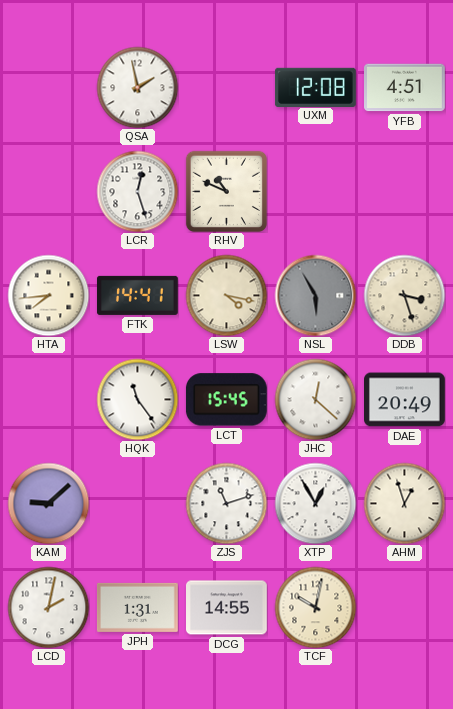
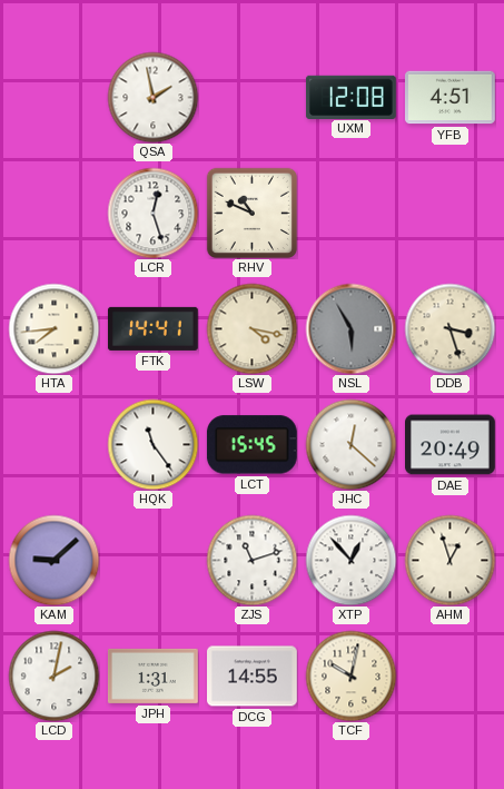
XTP: 12:55 -> 12:53
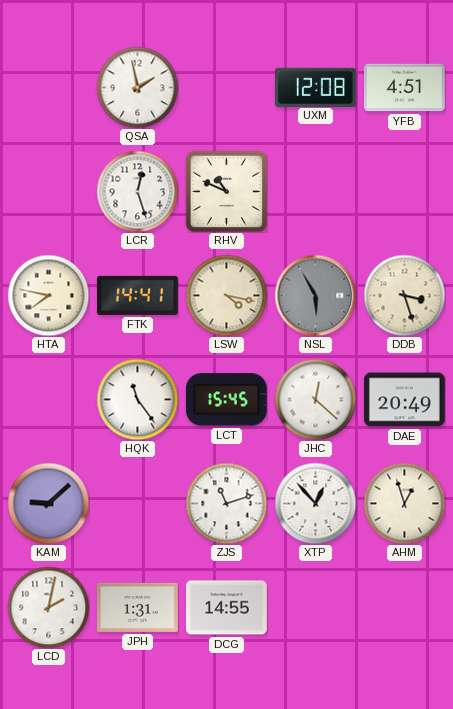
HTA: 7:44 -> 7:47
TCF: 10:02 -> none
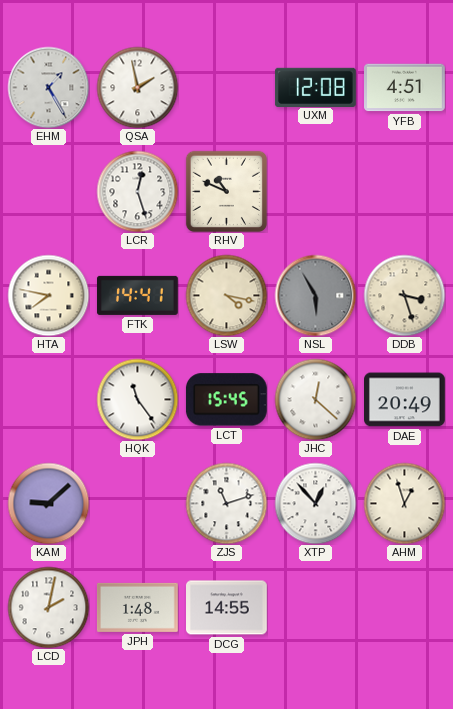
EHM: none -> 1:25
JPH: 1:31 -> 1:48
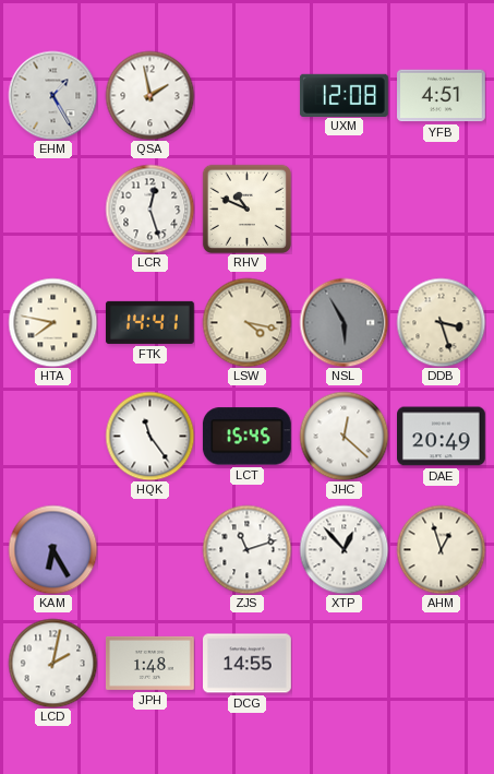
KAM: 9:08 -> 6:25
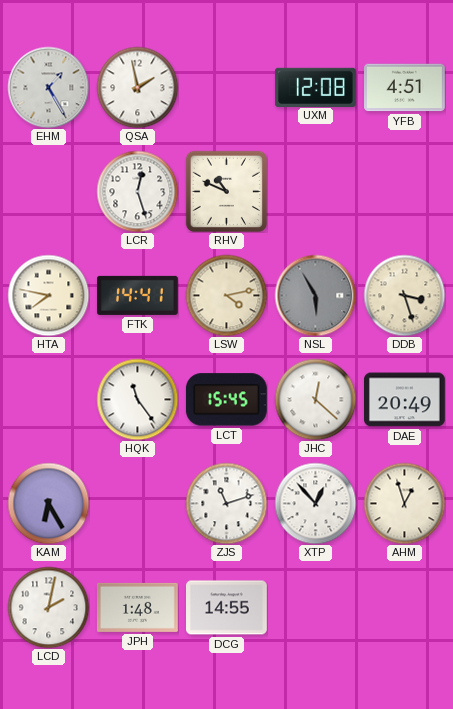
LSW: 4:17 -> 4:13
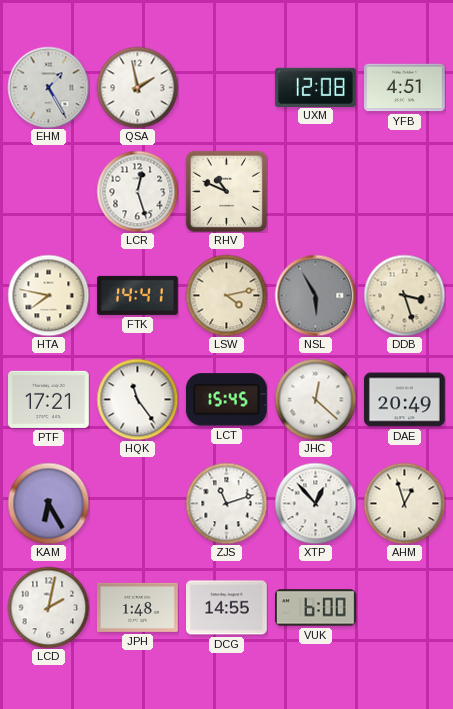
PTF: none -> 17:21
VUK: none -> 6:00
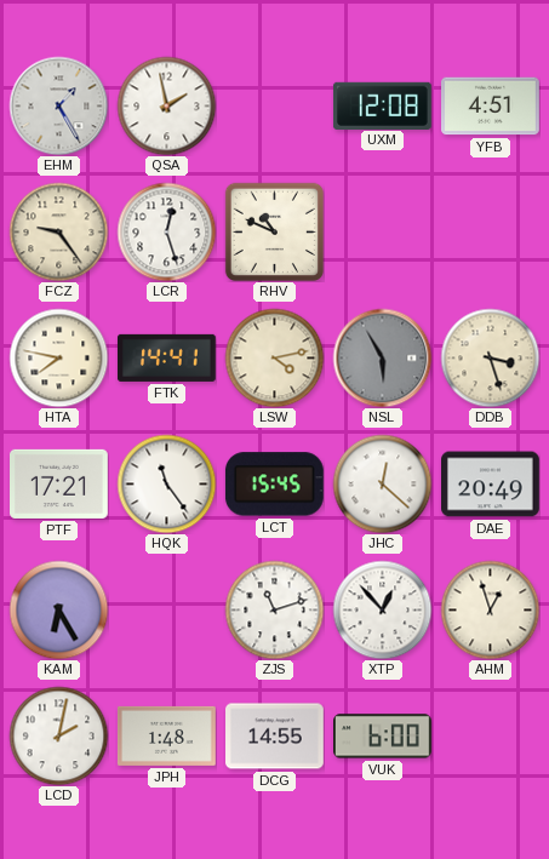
FCZ: none -> 9:24
